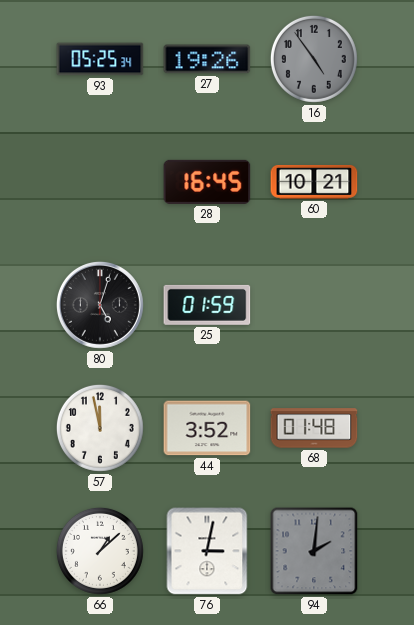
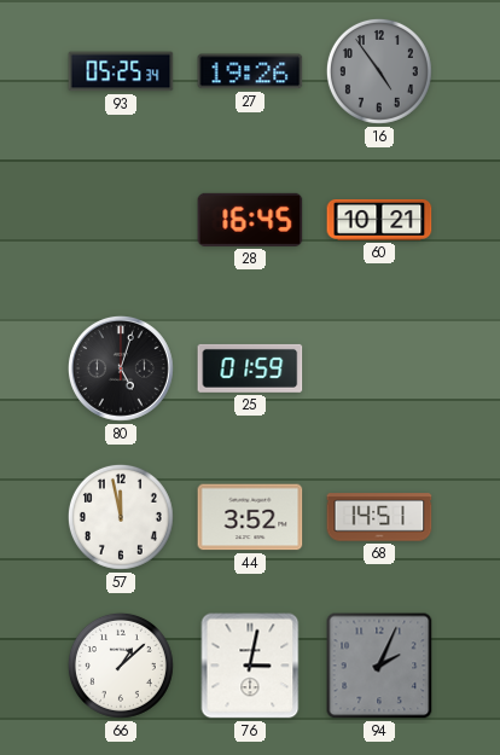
68: 01:48 -> 14:51
94: 2:01 -> 2:04
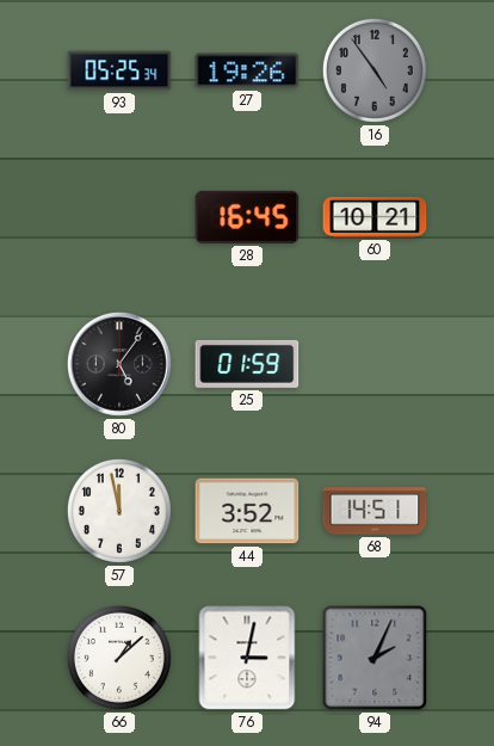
80: 5:03 -> 5:06
